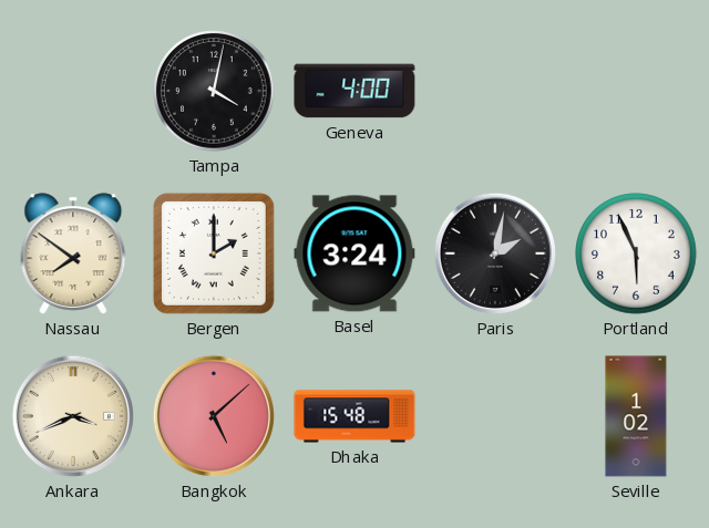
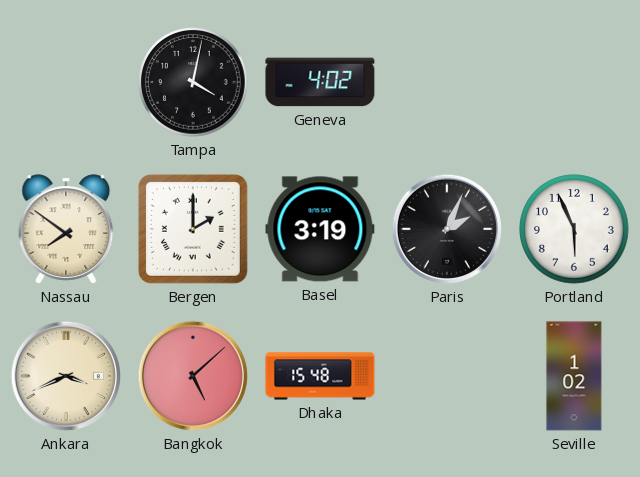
Geneva: 4:00 -> 4:02
Basel: 3:24 -> 3:19
Paris: 2:02 -> 2:04
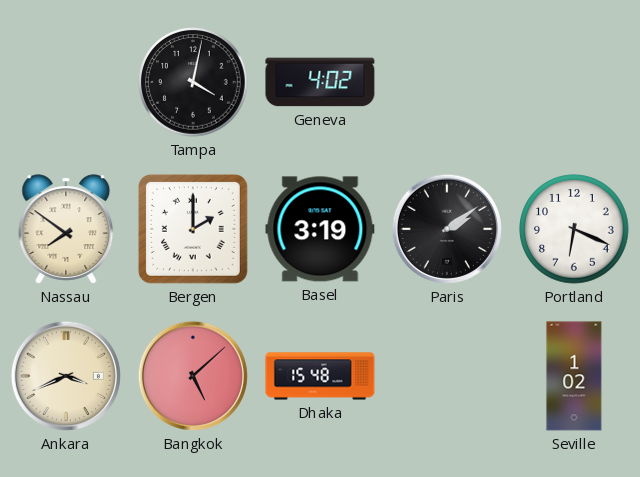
Paris: 2:04 -> 2:09
Portland: 5:56 -> 6:19
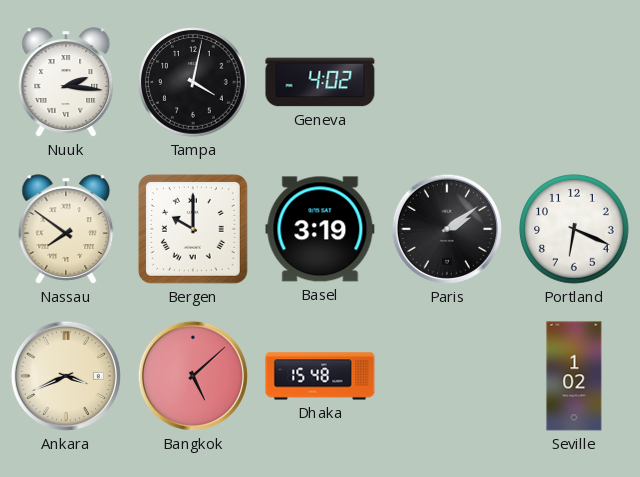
Nuuk: none -> 2:16
Bergen: 2:00 -> 10:00
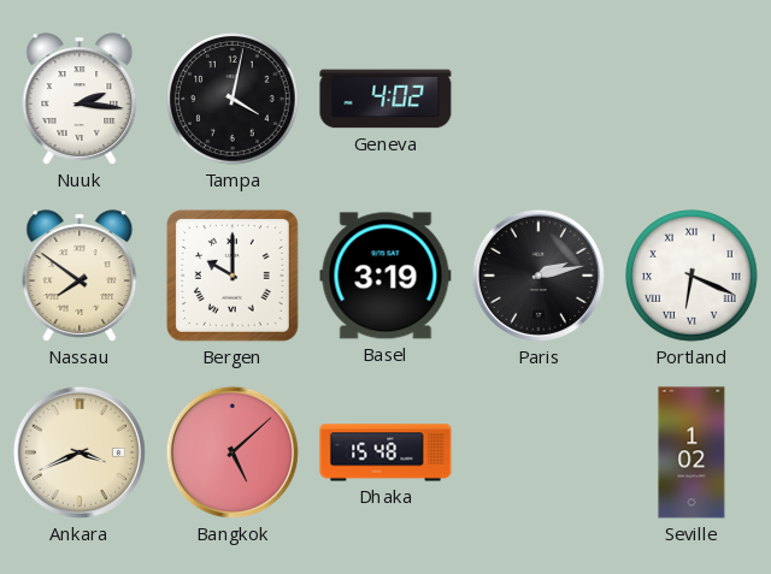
Paris: 2:09 -> 2:13
Portland numerals: Arabic -> Roman
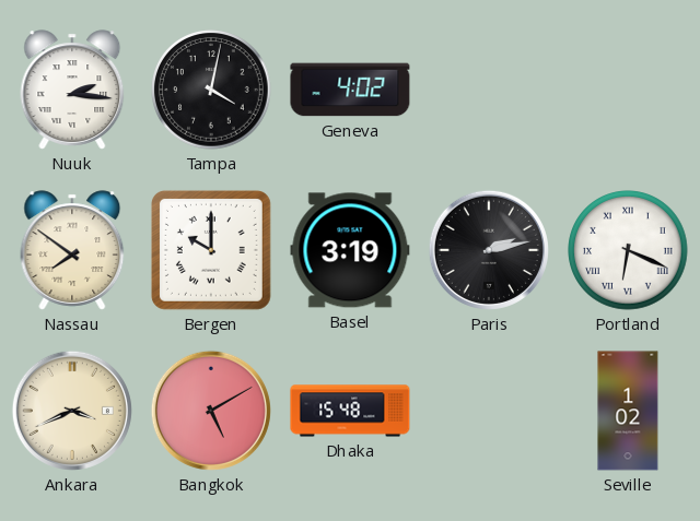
Bangkok: 5:08 -> 5:10
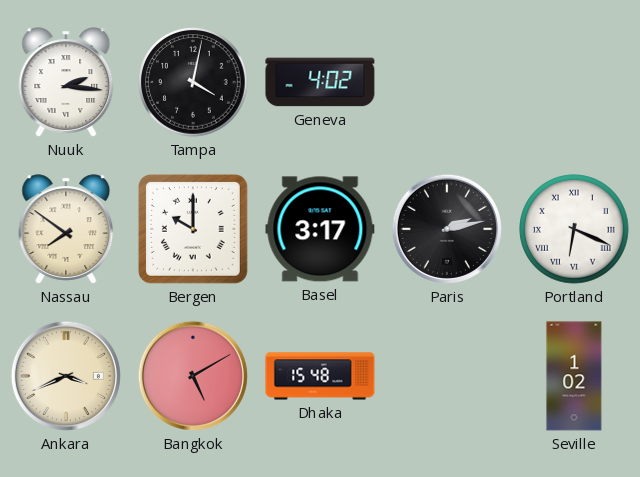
Basel: 3:19 -> 3:17
